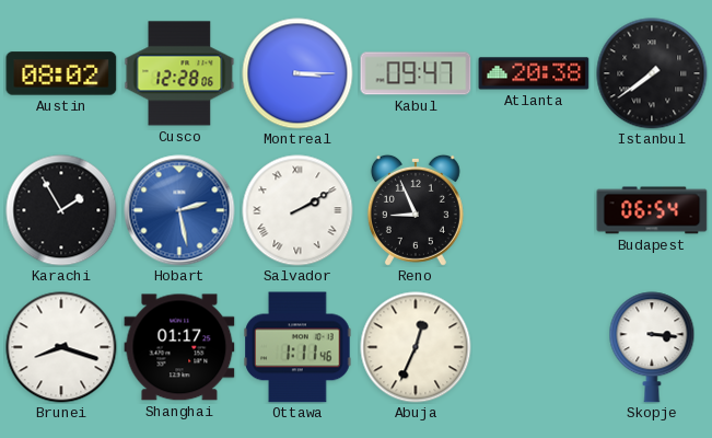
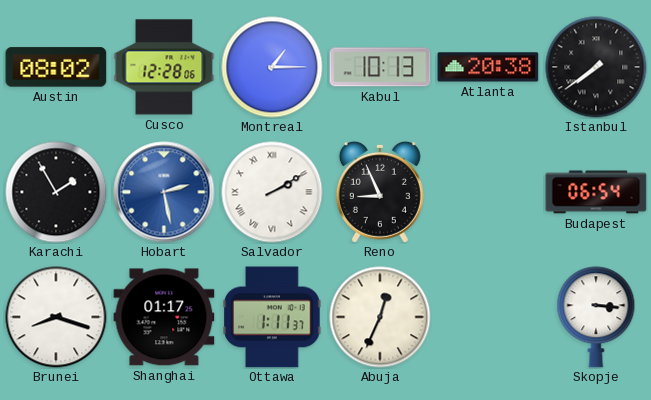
Montreal: 3:15 -> 1:15
Kabul: 09:47 -> 10:13
Ottawa: 1:11:46 -> 1:11:37
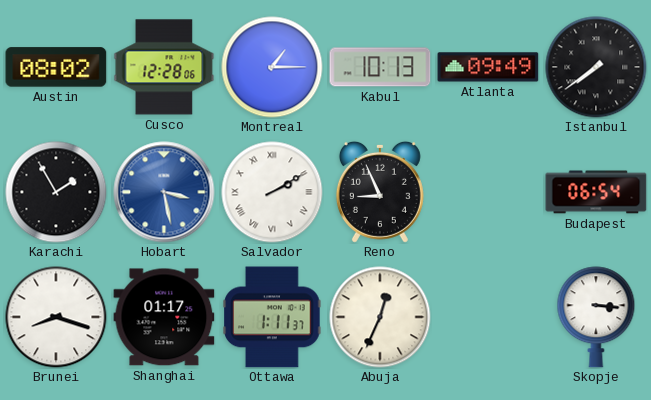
Atlanta: 20:38 -> 09:49
Hobart: 2:28 -> 3:28
